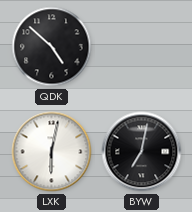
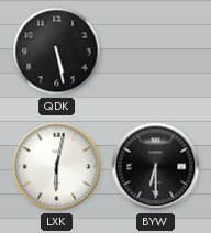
QDK: 4:52 -> 5:28
BYW: 7:02 -> 6:30
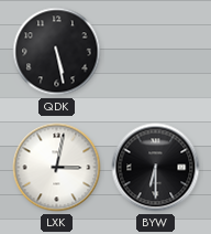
LXK: 6:02 -> 3:02
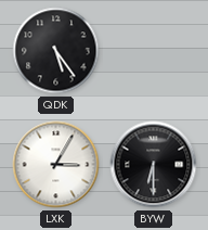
QDK: 5:28 -> 5:24
LXK: 3:02 -> 3:05
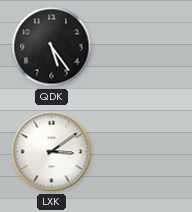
LXK: 3:05 -> 3:09
BYW: 6:30 -> none
